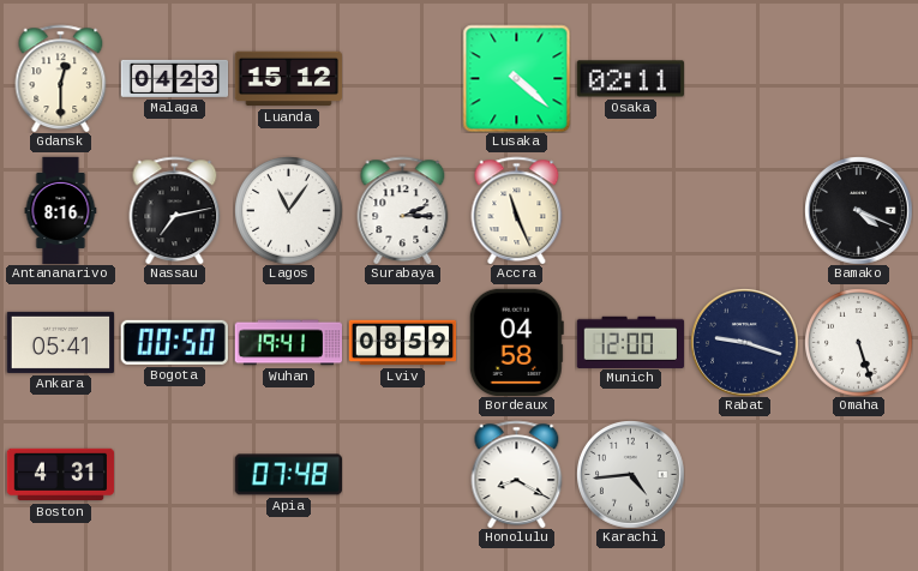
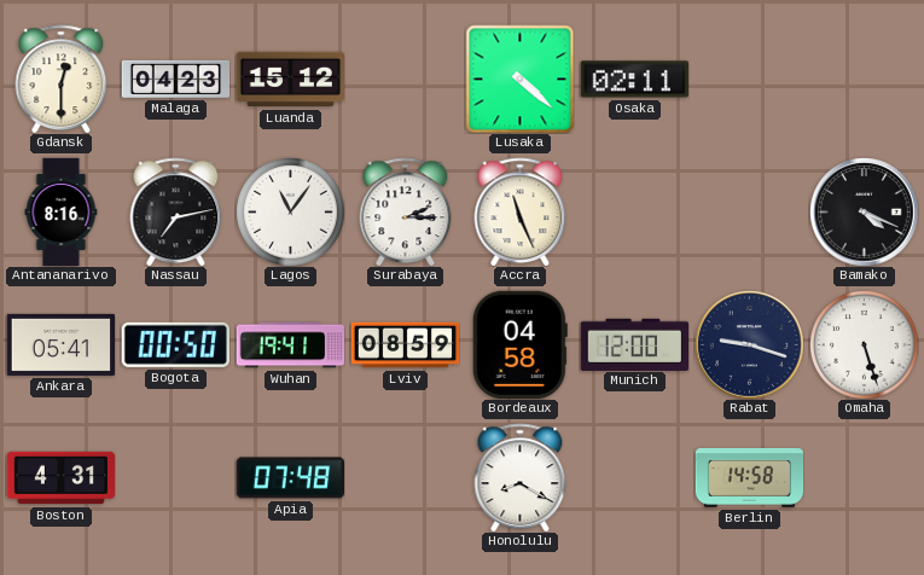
Karachi: 4:44 -> none
Berlin: none -> 14:58
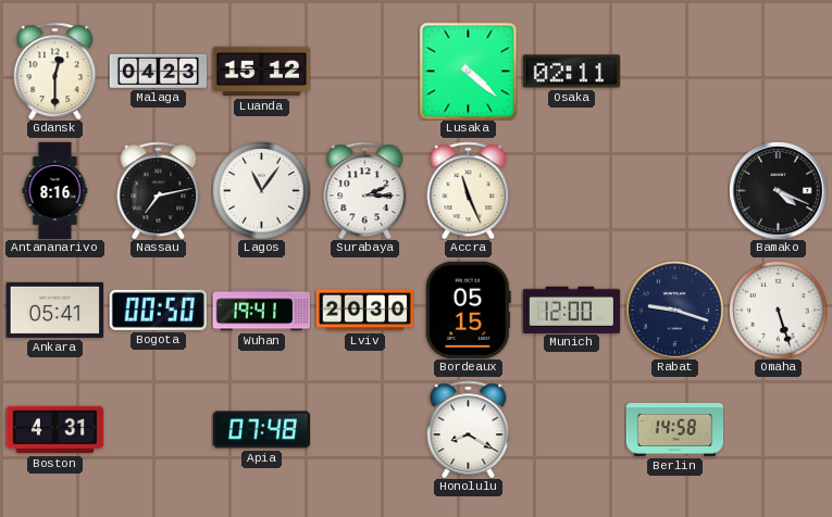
Lviv: 08:59 -> 20:30
Bordeaux: 04:58 -> 05:15
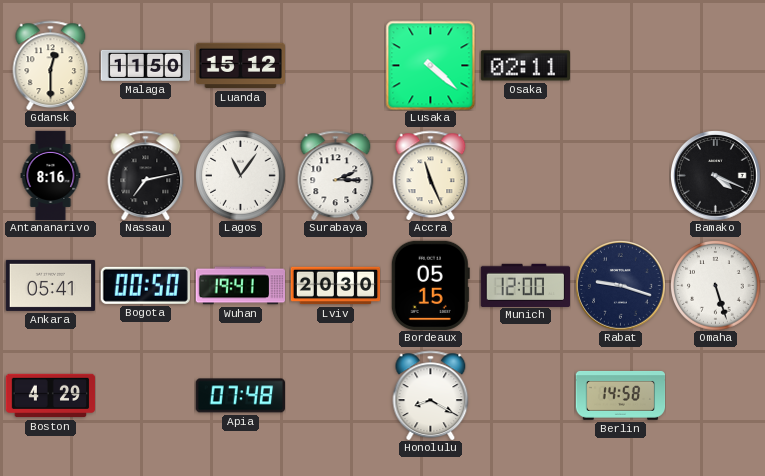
Malaga: 04:23 -> 11:50
Boston: 4:31 -> 4:29
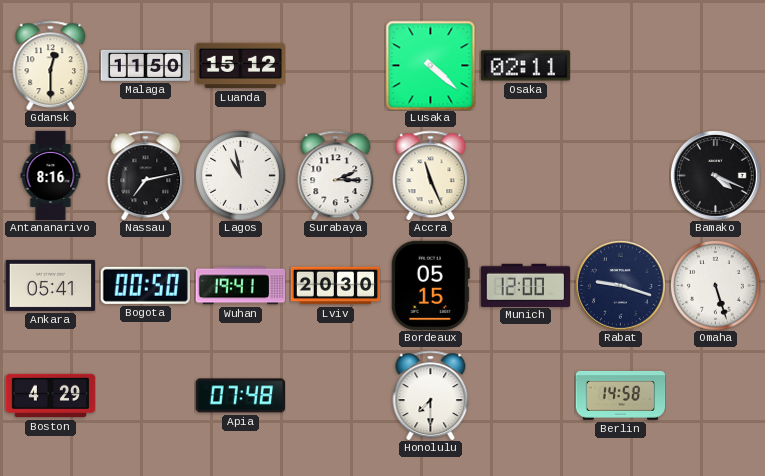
Lagos: 11:06 -> 10:58
Honolulu: 8:20 -> 7:30
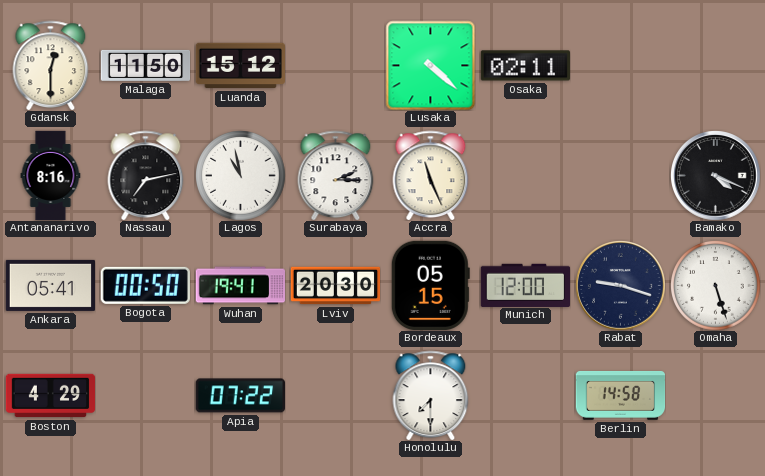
Apia: 07:48 -> 07:22
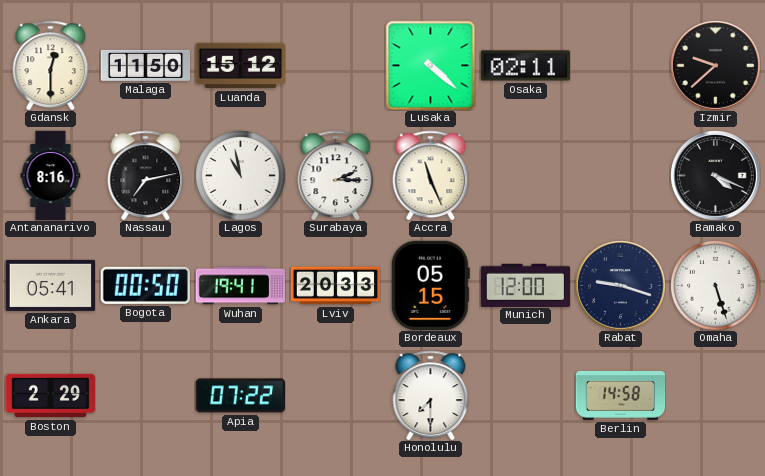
Izmir: none -> 9:38
Lviv: 20:30 -> 20:33
Boston: 4:29 -> 2:29
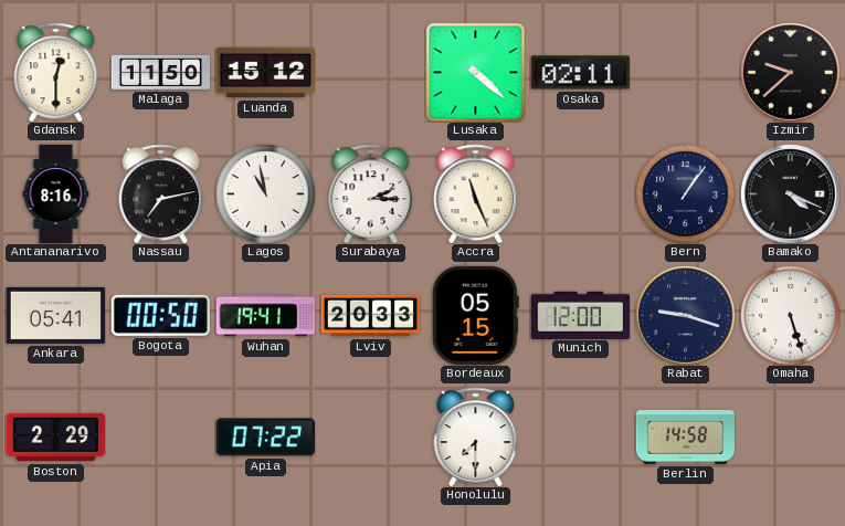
Bern: none -> 1:06
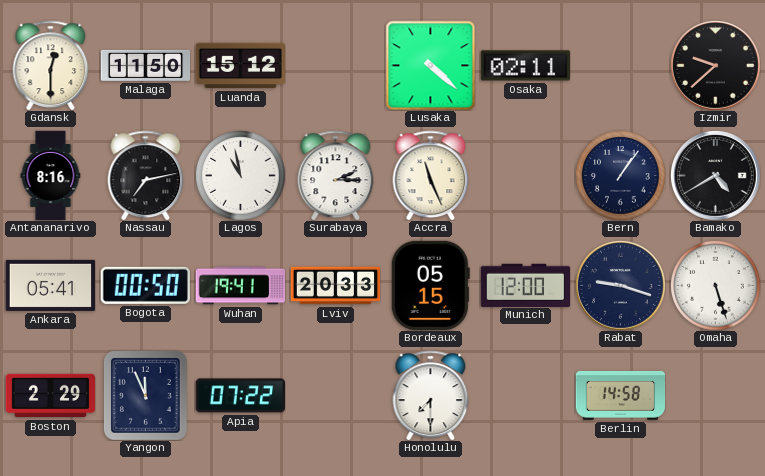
Bamako: 4:19 -> 4:40
Yangon: none -> 11:56
